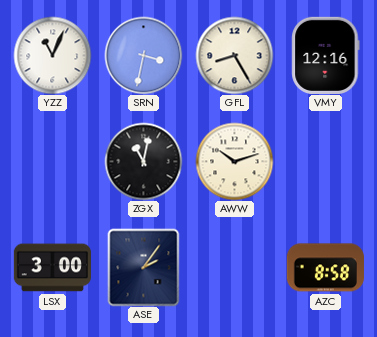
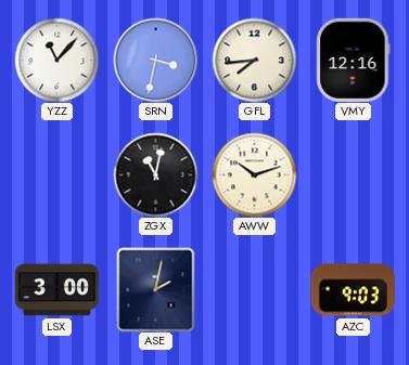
YZZ: 11:04 -> 11:07
GFL: 8:25 -> 7:44
ASE: 2:06 -> 2:02
AZC: 8:58 -> 9:03
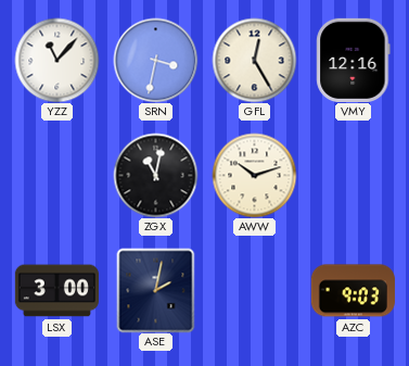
GFL: 7:44 -> 12:25
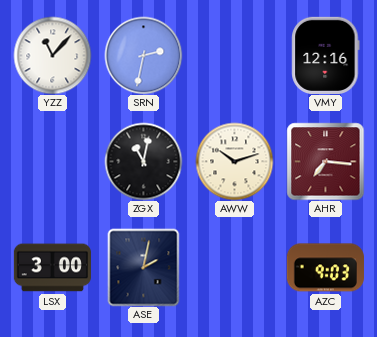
SRN: 3:32 -> 2:32
GFL: 12:25 -> none
AHR: none -> 7:16
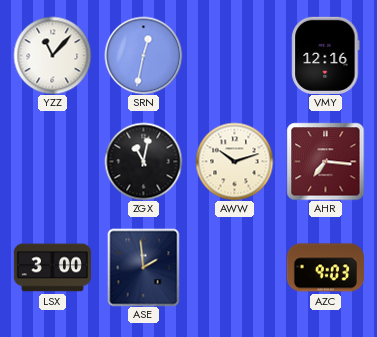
SRN: 2:32 -> 12:32
ASE: 2:02 -> 1:59
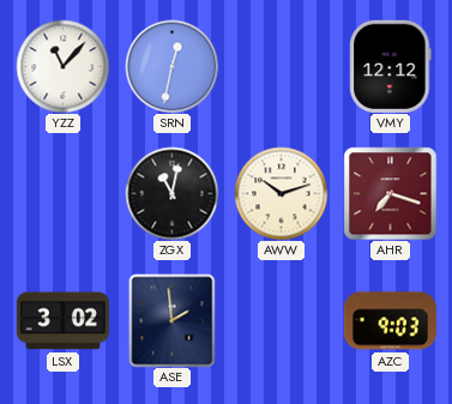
VMY: 12:16 -> 12:12
AHR: 7:16 -> 7:18
LSX: 3:00 -> 3:02
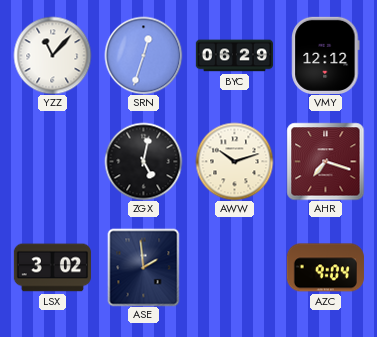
SRN: 12:32 -> 12:33
BYC: none -> 06:29
ZGX: 11:02 -> 5:02
AZC: 9:03 -> 9:04
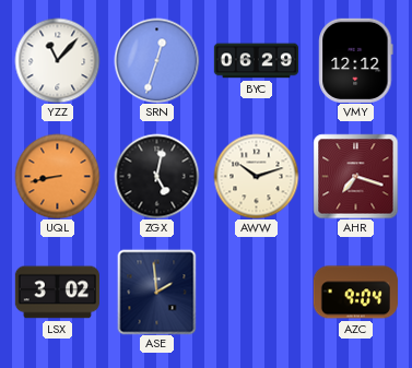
UQL: none -> 8:43
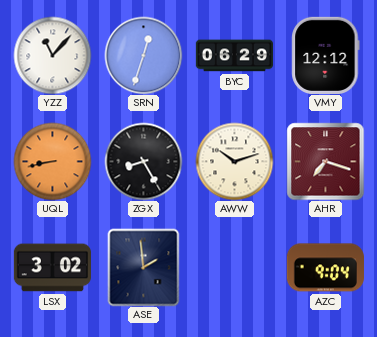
ZGX: 5:02 -> 8:25
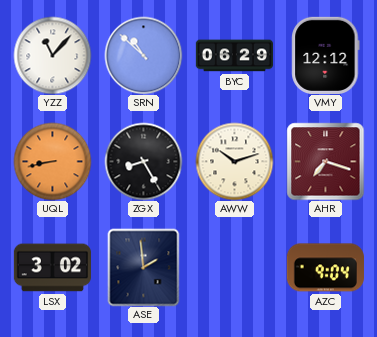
SRN: 12:33 -> 10:52
